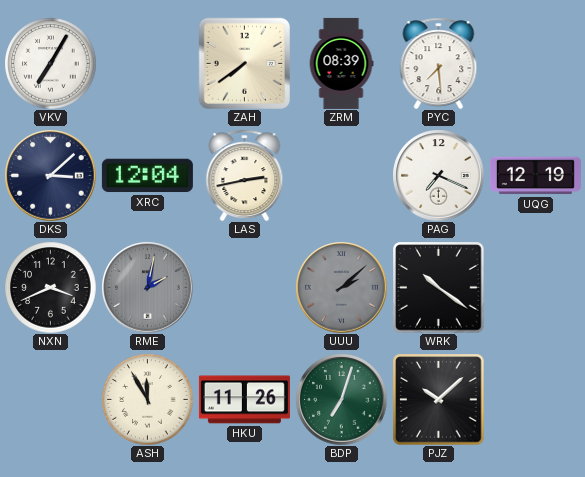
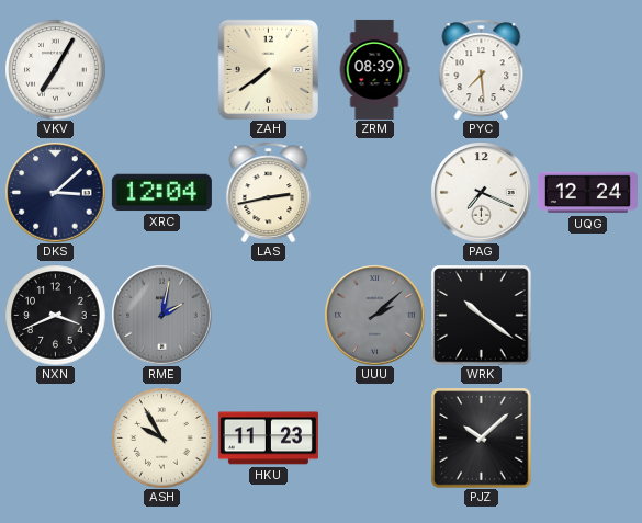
UQG: 12:19 -> 12:24
ASH: 11:55 -> 9:55
HKU: 11:26 -> 11:23
BDP: 7:03 -> none
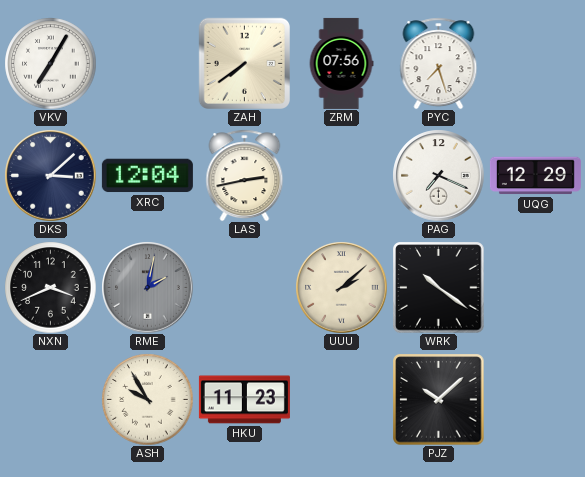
ZRM: 08:39 -> 07:56
PYC: 7:29 -> 7:27
UQG: 12:24 -> 12:29
UUU dial: grey -> cream
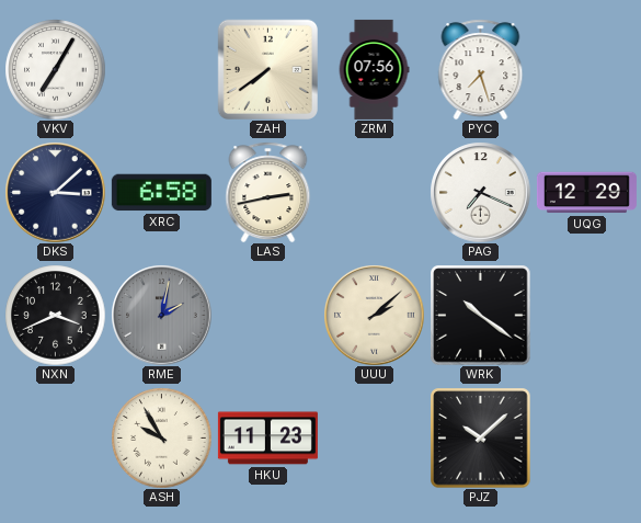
XRC: 12:04 -> 6:58
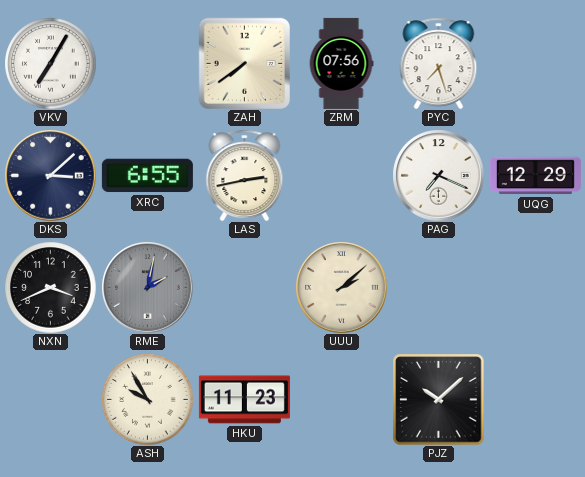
XRC: 6:58 -> 6:55
WRK: 10:21 -> none
